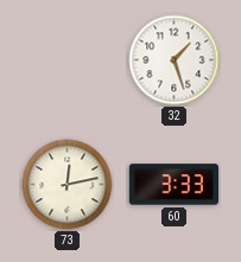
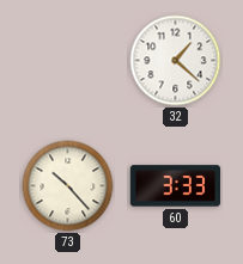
32: 1:27 -> 1:22
73: 12:13 -> 10:23
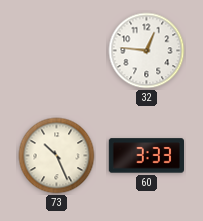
32: 1:22 -> 12:46
73: 10:23 -> 10:26
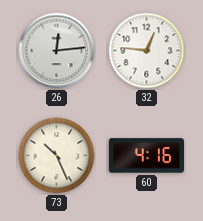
26: none -> 12:14
60: 3:33 -> 4:16
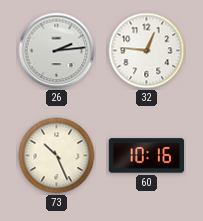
26: 12:14 -> 2:14
60: 4:16 -> 10:16
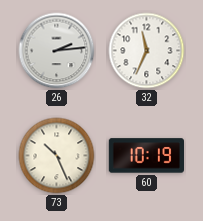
32: 12:46 -> 11:34
60: 10:16 -> 10:19
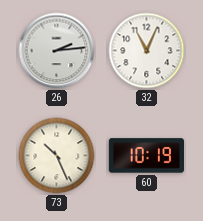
32: 11:34 -> 11:04
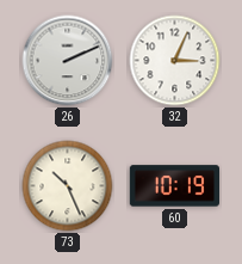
26: 2:14 -> 2:11
32: 11:04 -> 3:04
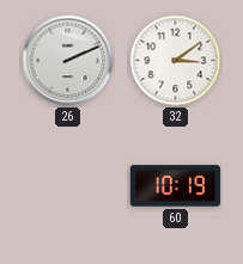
32: 3:04 -> 3:09
73: 10:26 -> none
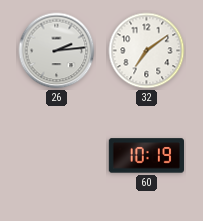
26: 2:11 -> 2:14
32: 3:09 -> 7:09
